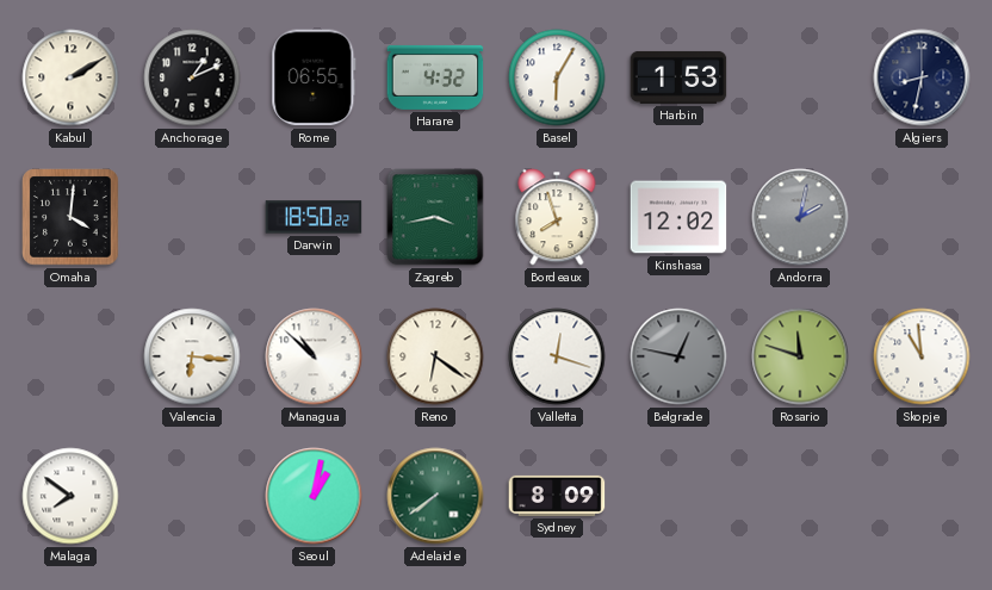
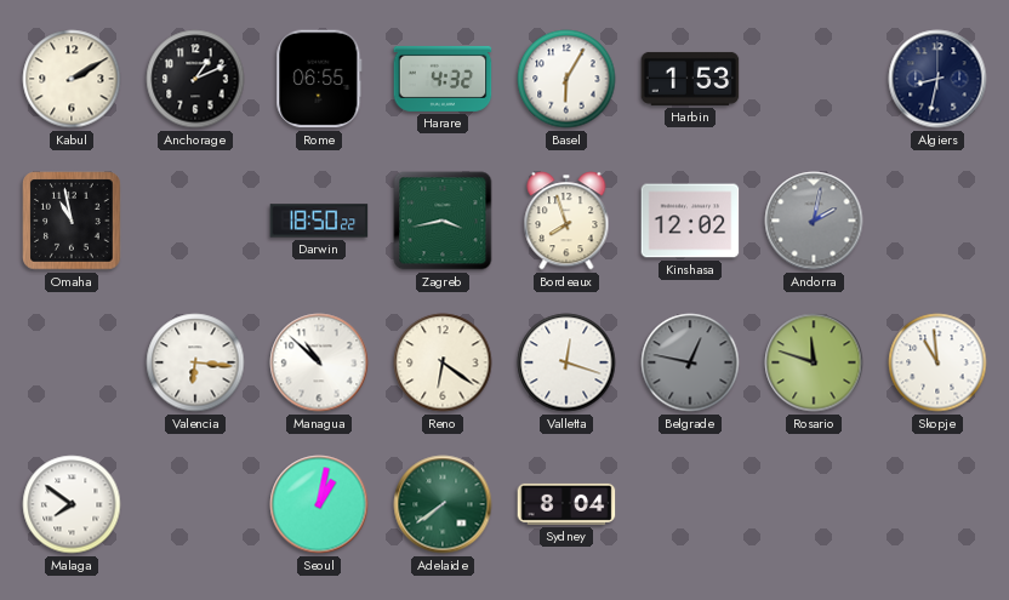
Omaha: 4:01 -> 10:58
Sydney: 8:09 -> 8:04
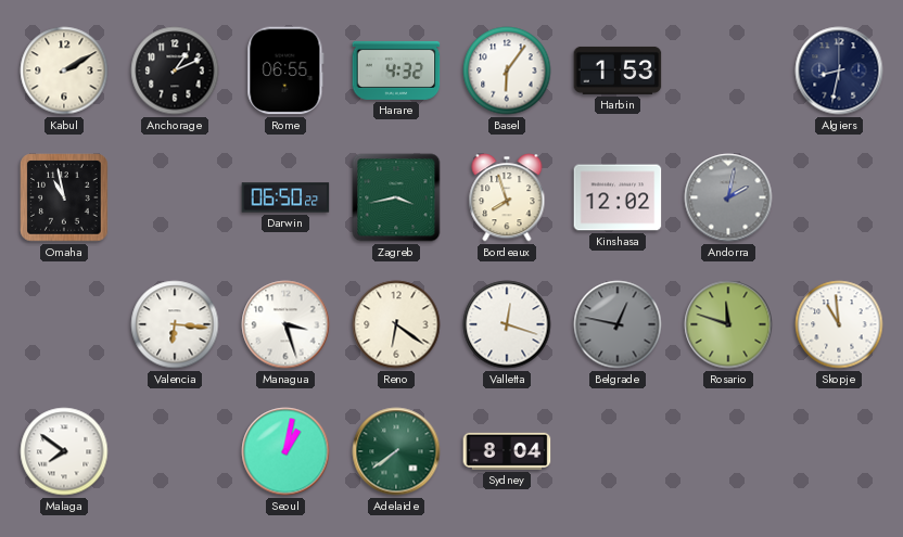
Basel: 6:05 -> 6:06
Darwin: 18:50 -> 06:50
Managua: 10:52 -> 3:27
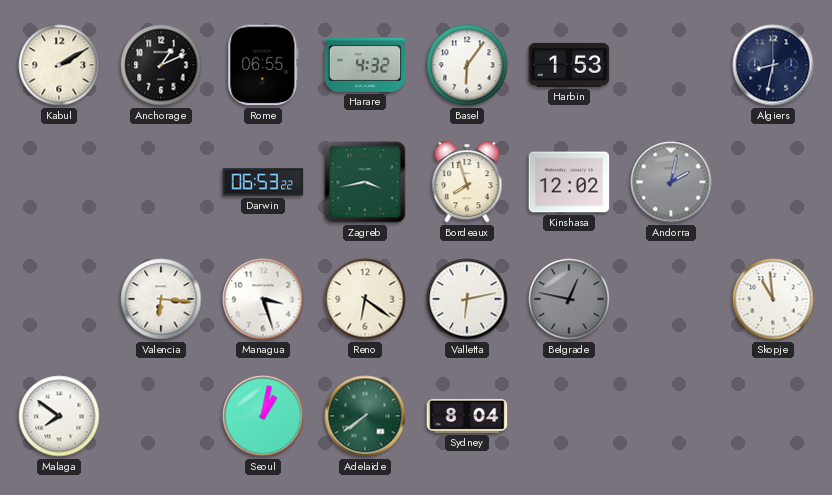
Omaha: 10:58 -> none
Darwin: 06:50 -> 06:53
Valletta: 12:18 -> 6:13
Rosario: 11:48 -> none
